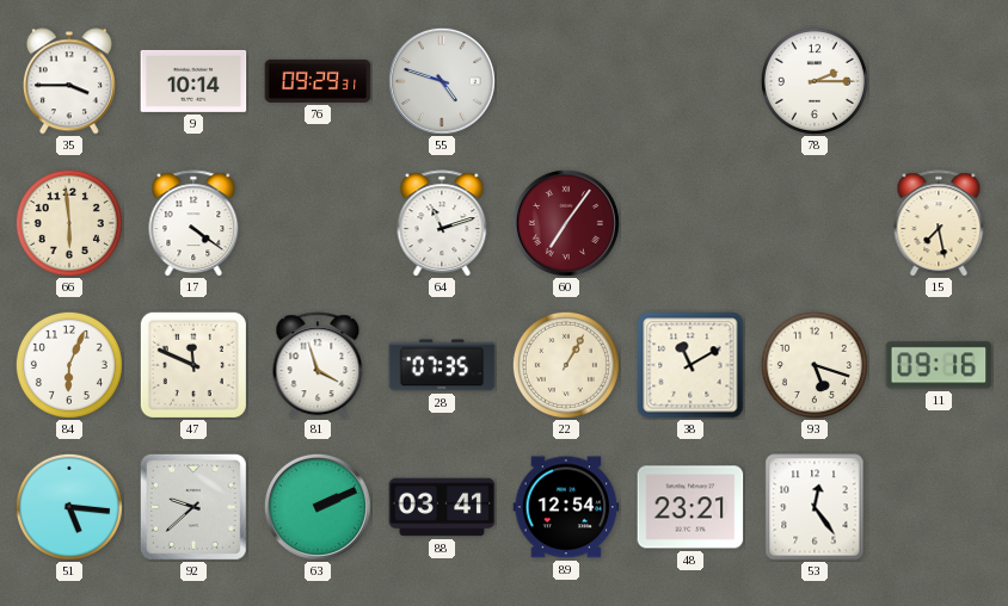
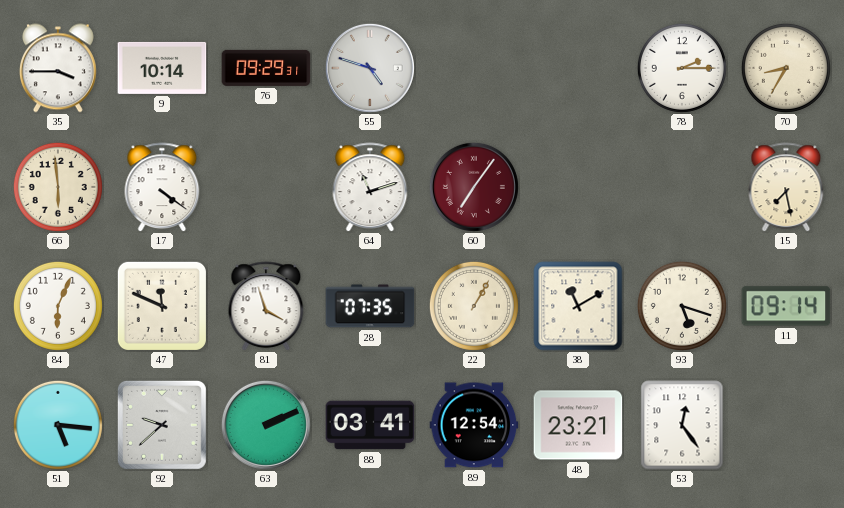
70: none -> 8:35
11: 09:16 -> 09:14
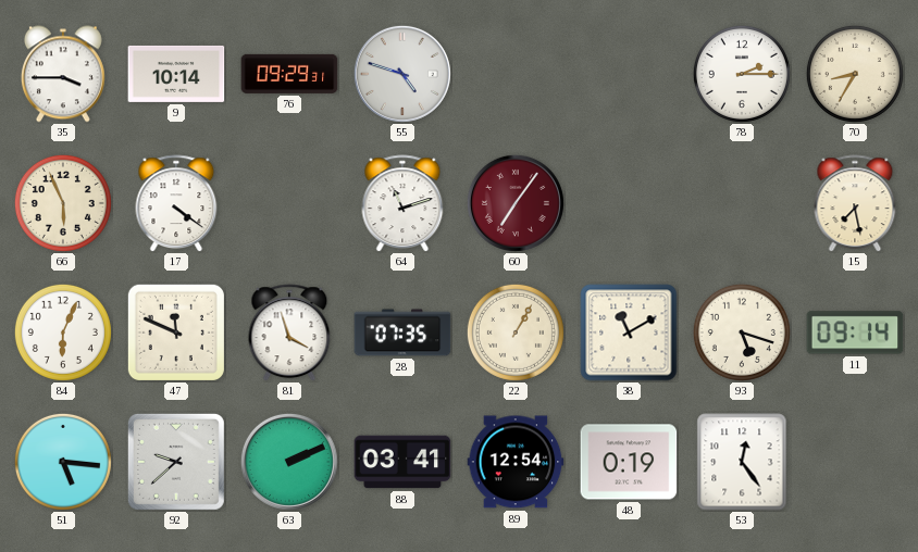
66: 5:59 -> 5:56
48: 23:21 -> 0:19
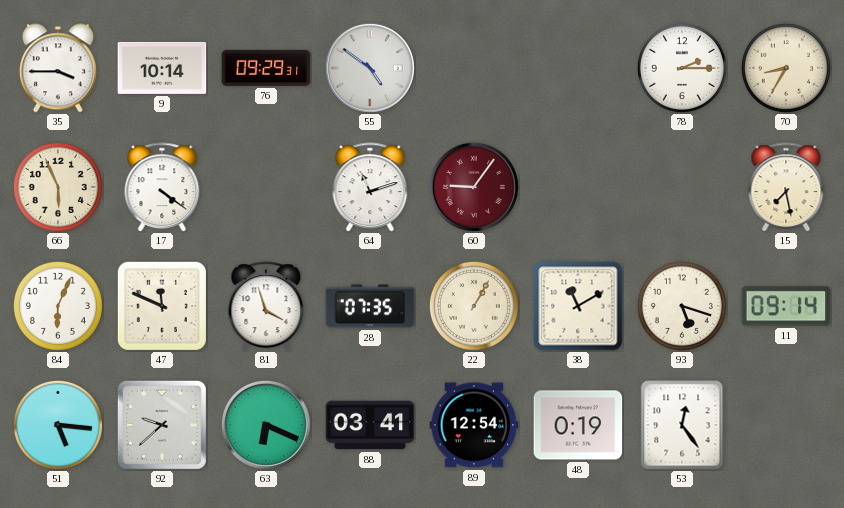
55: 4:48 -> 4:51
60: 7:06 -> 9:06
63: 2:11 -> 6:19
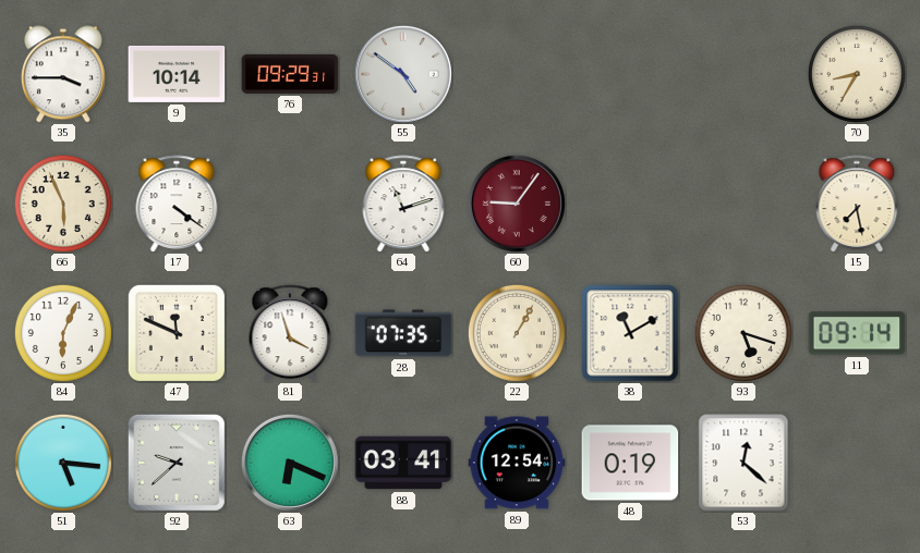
78: 2:15 -> none
53: 12:24 -> 12:22
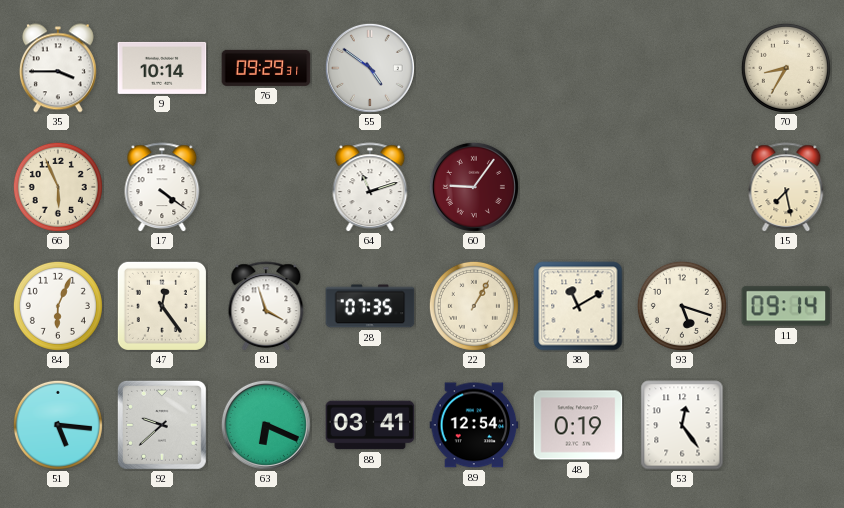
47: 11:49 -> 12:24
53: 12:22 -> 12:24
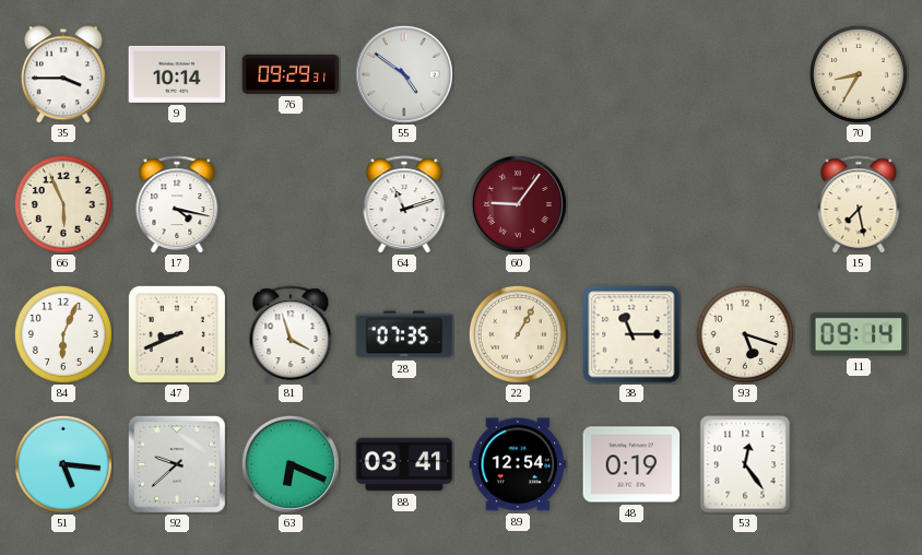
17: 4:21 -> 4:17
47: 12:24 -> 8:41
38: 11:10 -> 11:15
